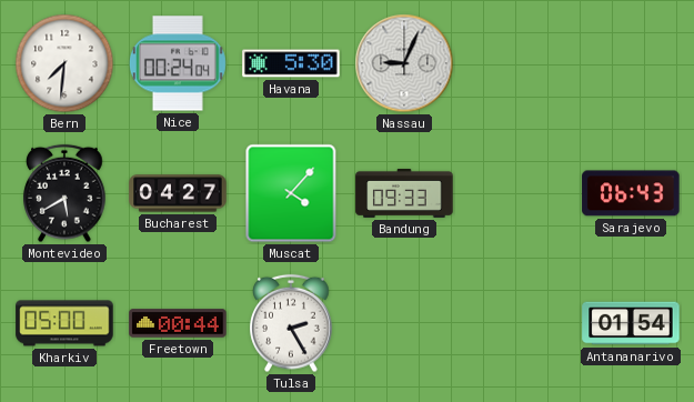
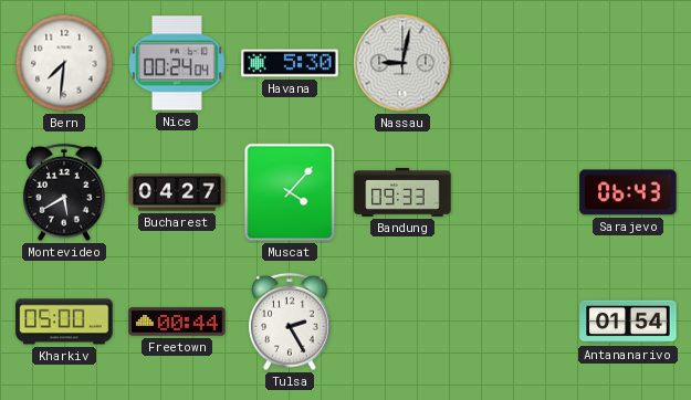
Nassau: 9:04 -> 9:02
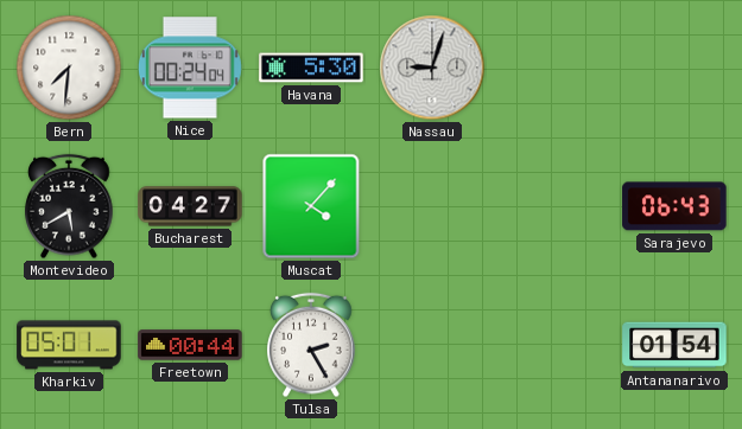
Nassau: 9:02 -> 9:03
Bandung: 09:33 -> none
Kharkiv: 05:00 -> 05:01
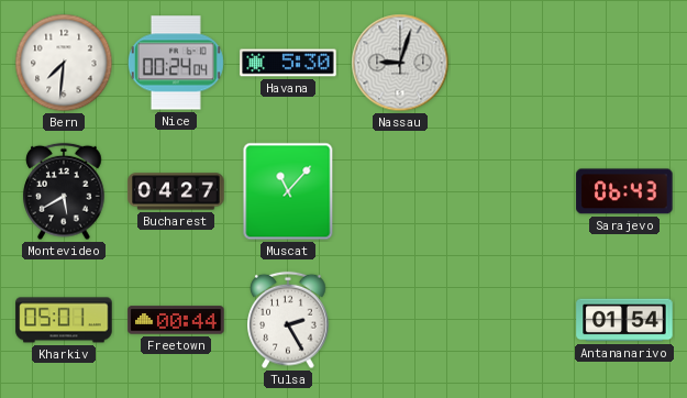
Muscat: 4:07 -> 11:07
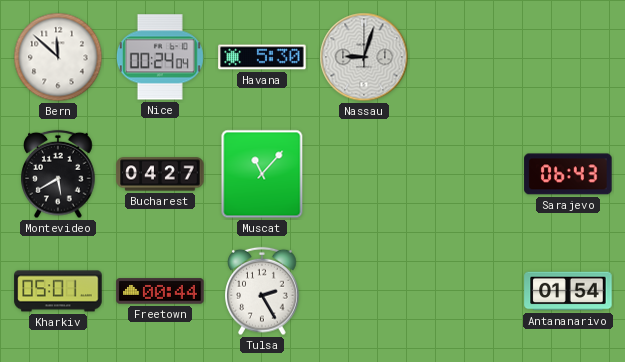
Bern: 7:31 -> 11:52
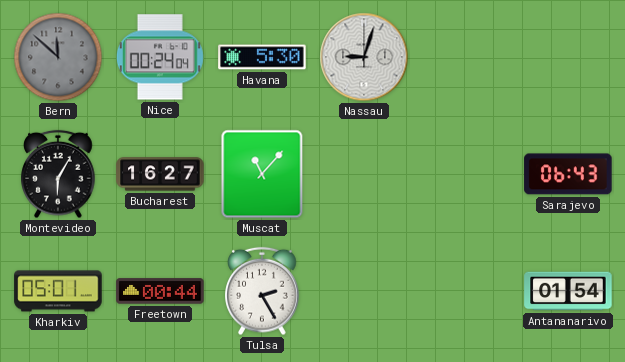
Bern dial: white -> grey
Montevideo: 5:40 -> 6:05
Bucharest: 04:27 -> 16:27
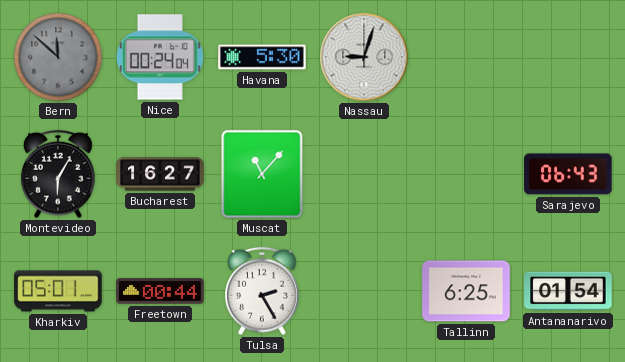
Tallinn: none -> 6:25
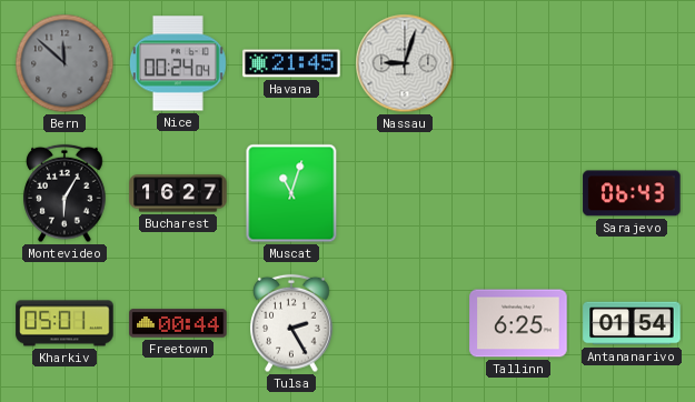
Havana: 5:30 -> 21:45
Muscat: 11:07 -> 11:03
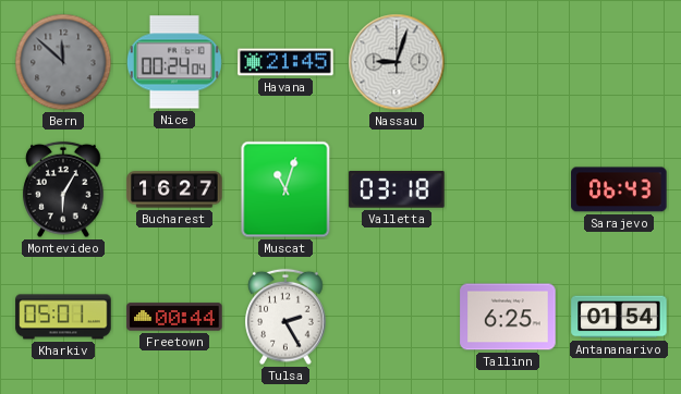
Valletta: none -> 03:18
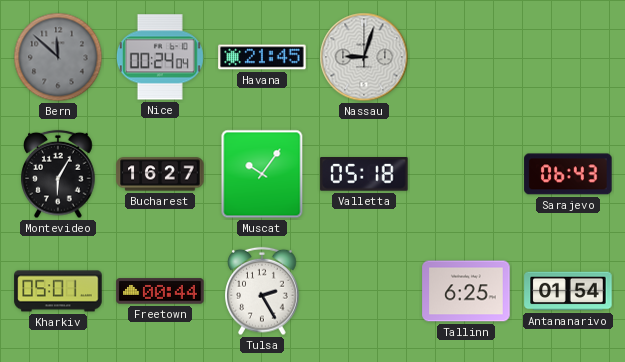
Muscat: 11:03 -> 10:06
Valletta: 03:18 -> 05:18
